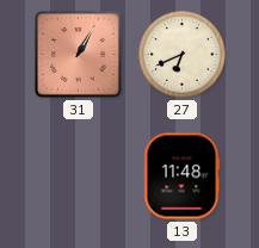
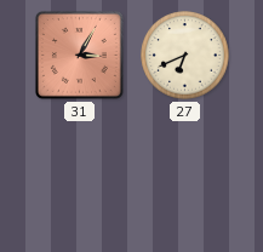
31: 1:05 -> 3:05
13: 11:48 -> none
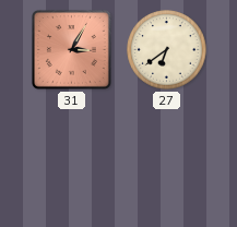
27: 6:41 -> 6:39
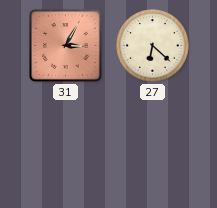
27: 6:39 -> 6:22
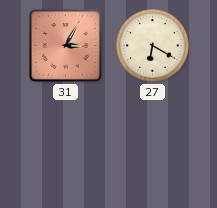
27: 6:22 -> 6:20
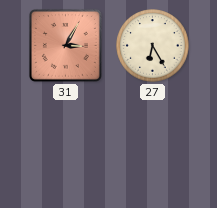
27: 6:20 -> 6:25
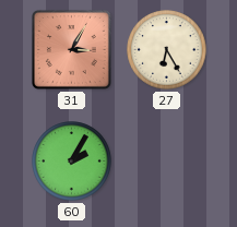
60: none -> 2:05
